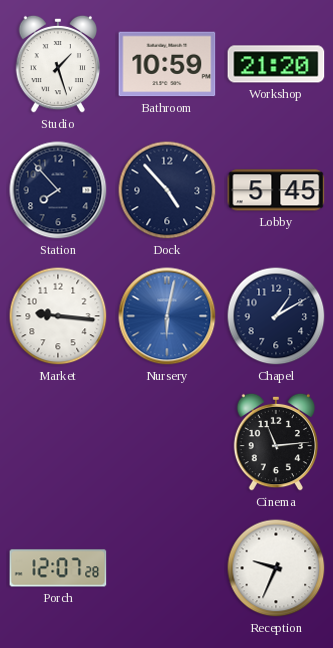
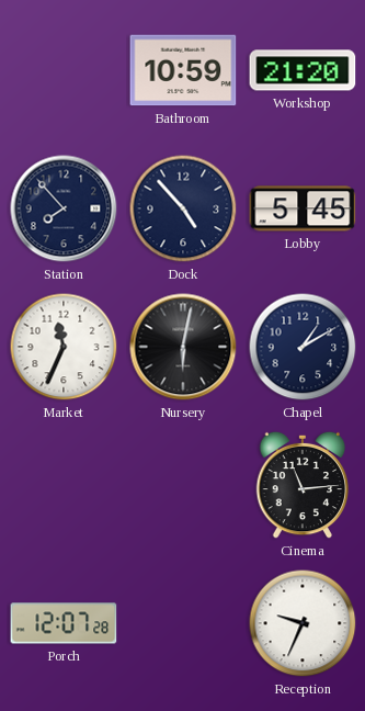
Studio: 1:27 -> none
Market: 9:16 -> 11:34
Nursery dial: blue -> black
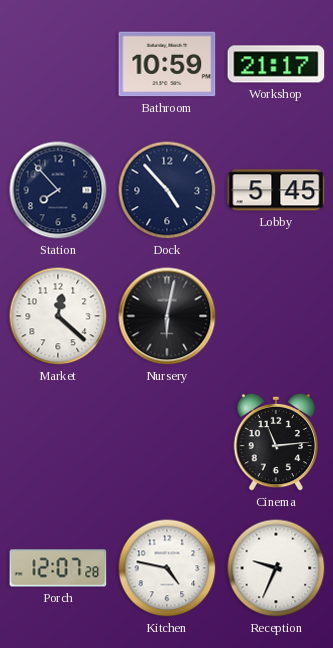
Workshop: 21:20 -> 21:17
Market: 11:34 -> 12:22
Chapel: 1:10 -> none
Kitchen: none -> 4:47
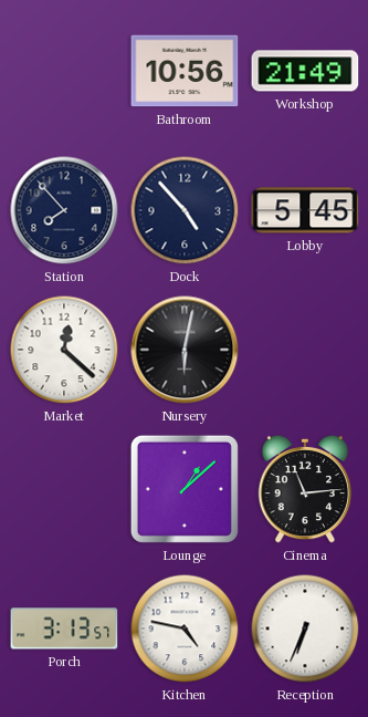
Bathroom: 10:59 -> 10:56
Workshop: 21:17 -> 21:49
Lounge: none -> 1:08
Porch: 12:07 -> 3:13
Reception: 9:34 -> 6:34
